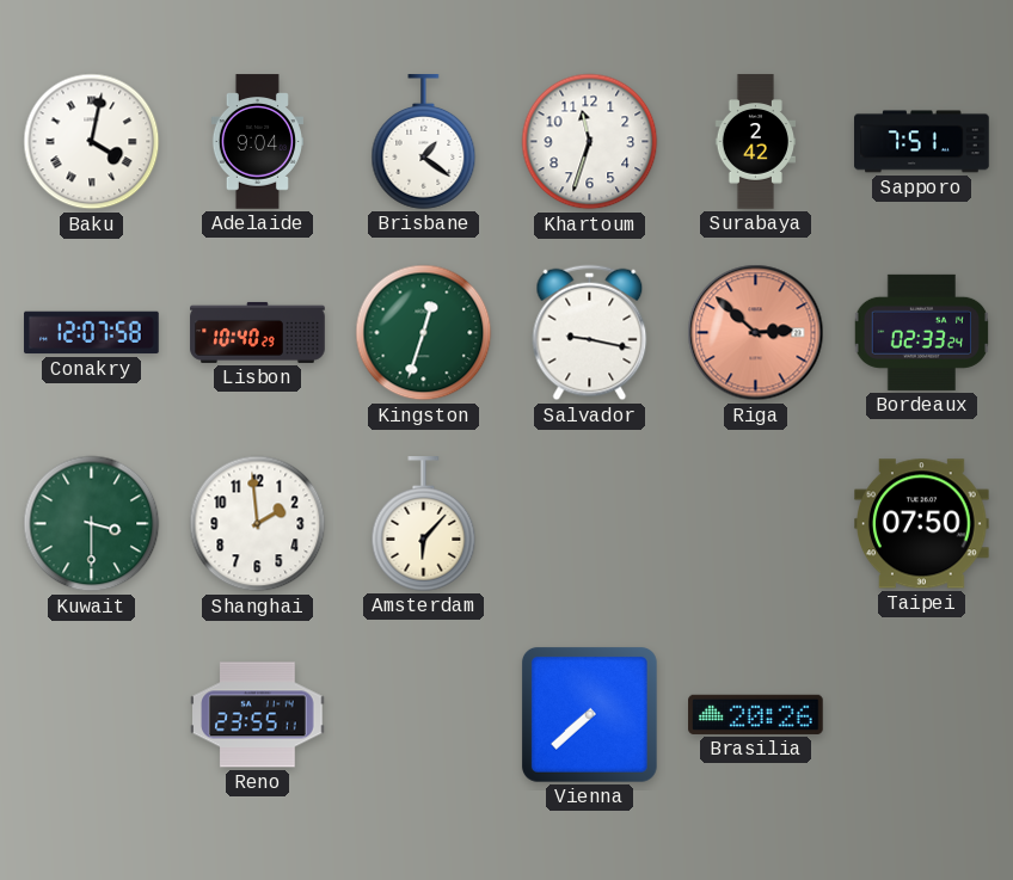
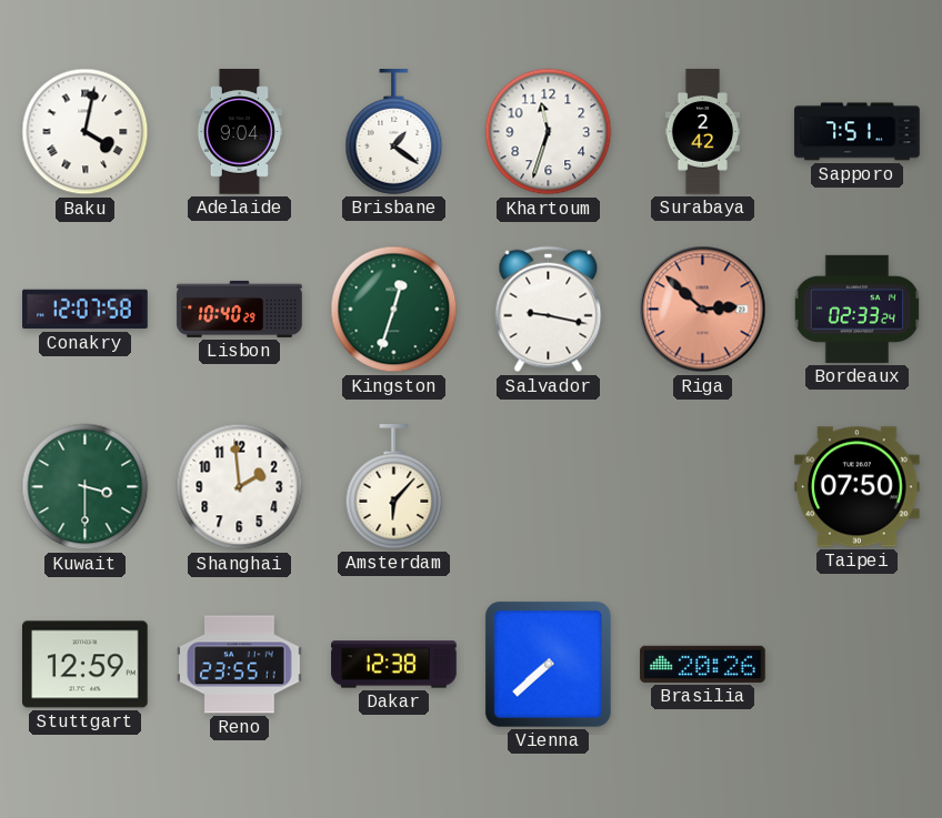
Stuttgart: none -> 12:59
Dakar: none -> 12:38
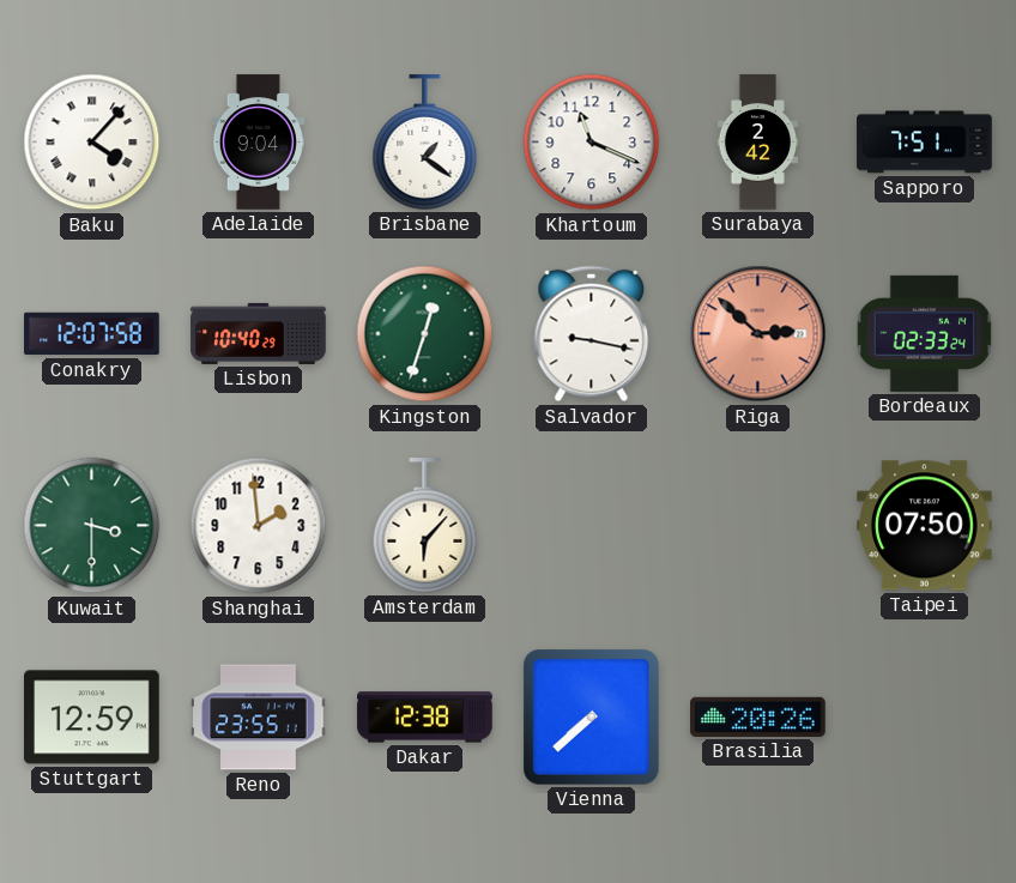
Baku: 4:02 -> 4:07
Khartoum: 11:33 -> 11:19
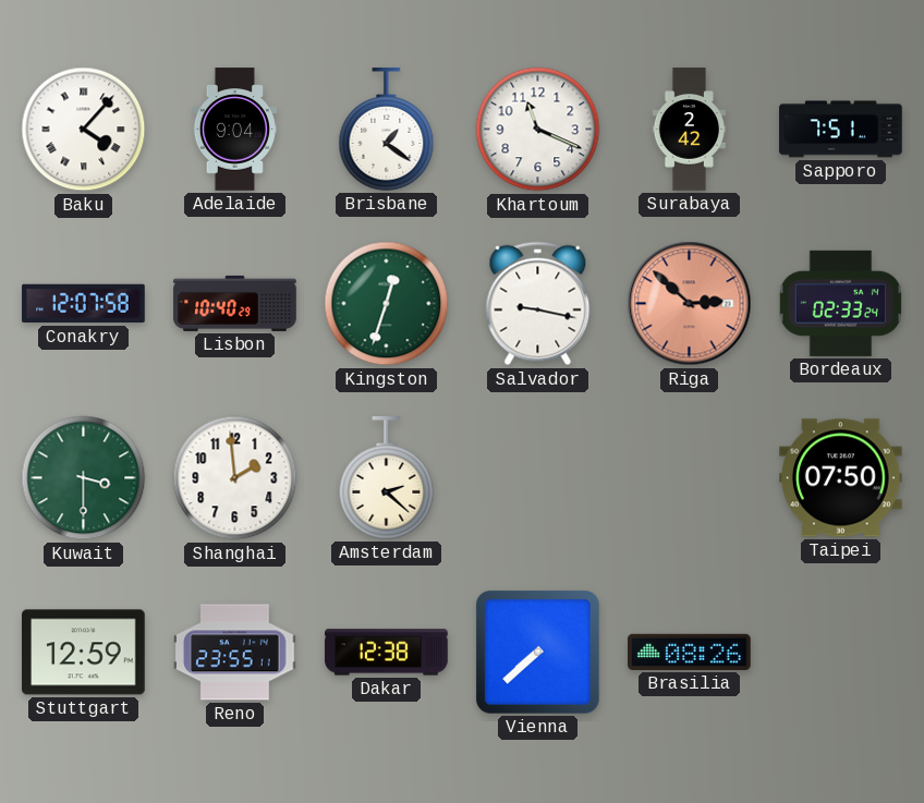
Amsterdam: 6:07 -> 2:22
Brasilia: 20:26 -> 08:26
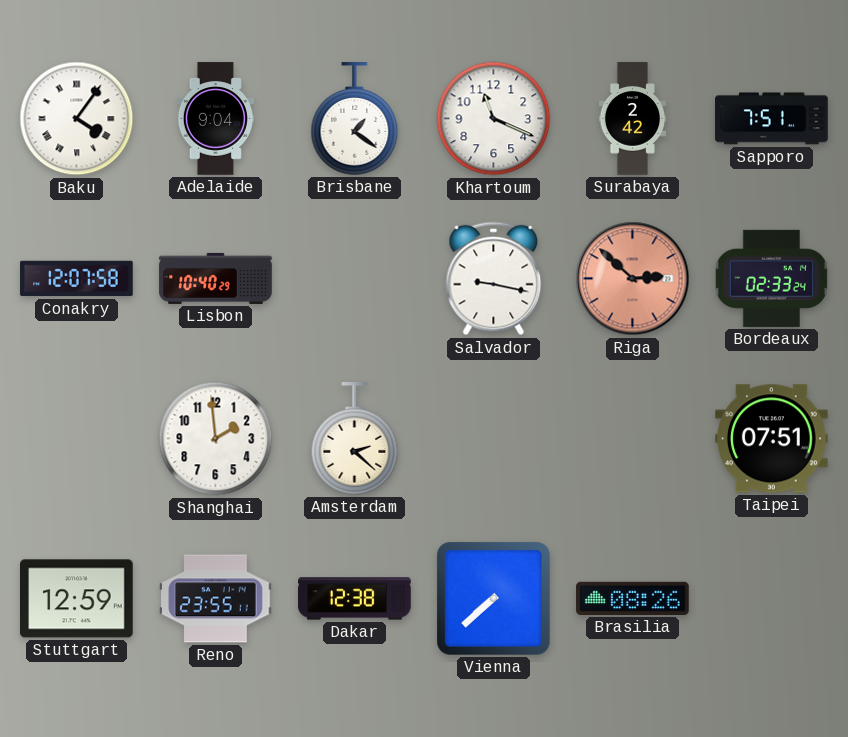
Baku: 4:07 -> 4:06
Kingston: 12:33 -> none
Kuwait: 3:30 -> none
Taipei: 07:50 -> 07:51
